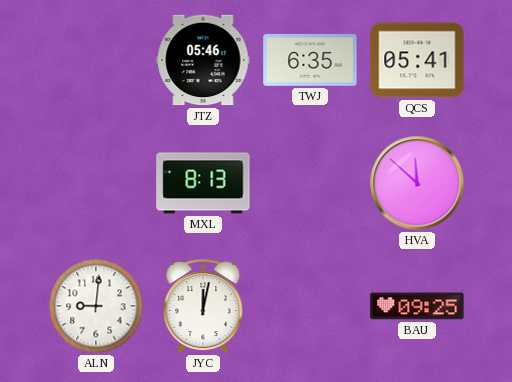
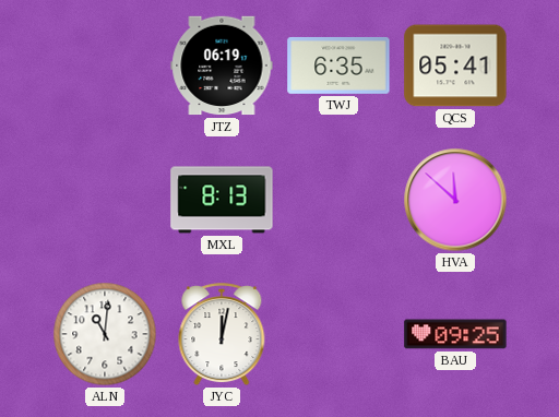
JTZ: 05:46 -> 06:19
ALN: 9:01 -> 11:01
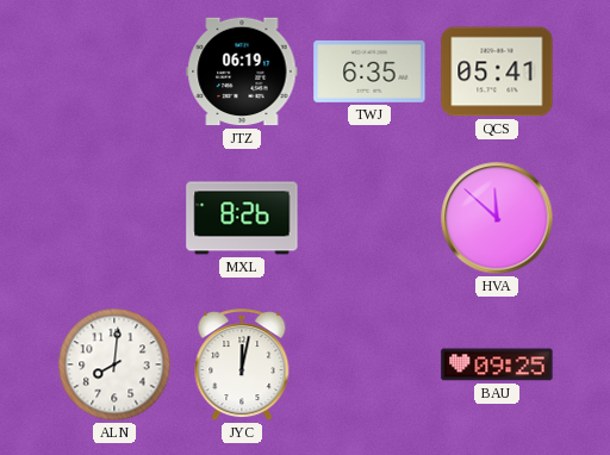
MXL: 8:13 -> 8:26
ALN: 11:01 -> 8:01
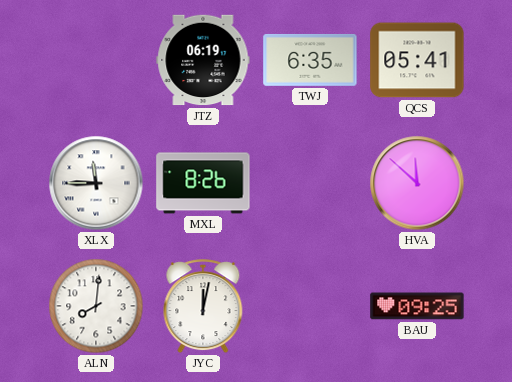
XLX: none -> 11:45
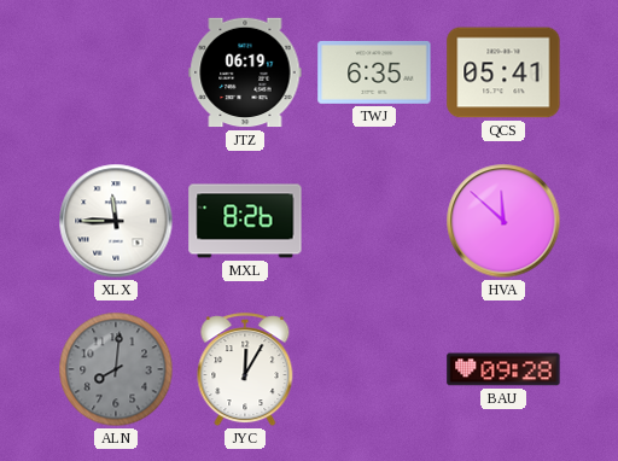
ALN dial: white -> grey
JYC: 12:02 -> 12:05
BAU: 09:25 -> 09:28
